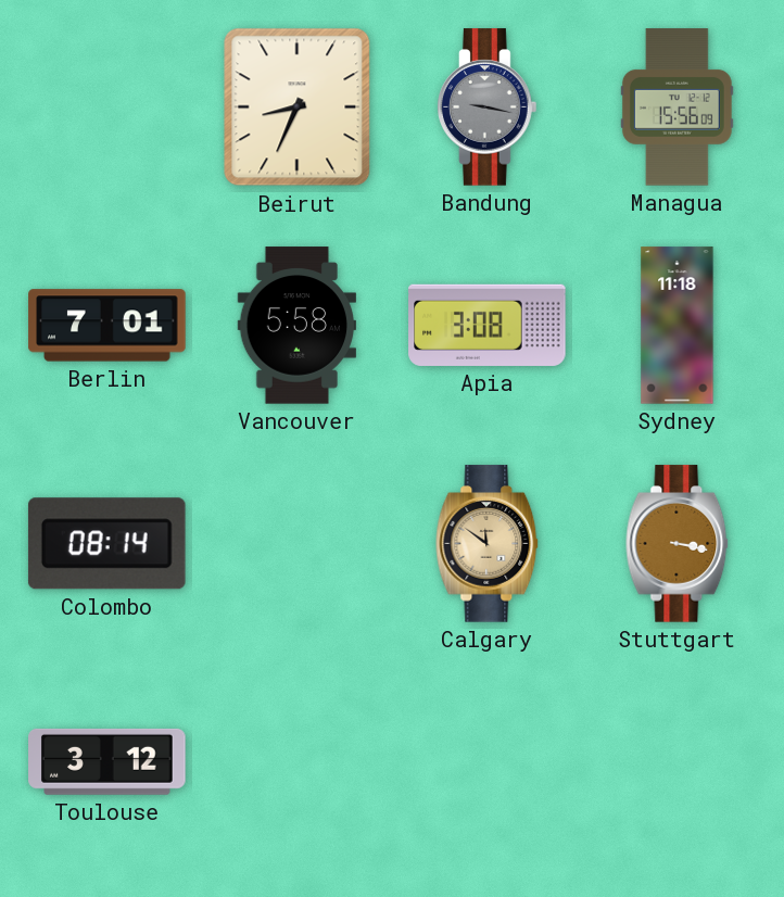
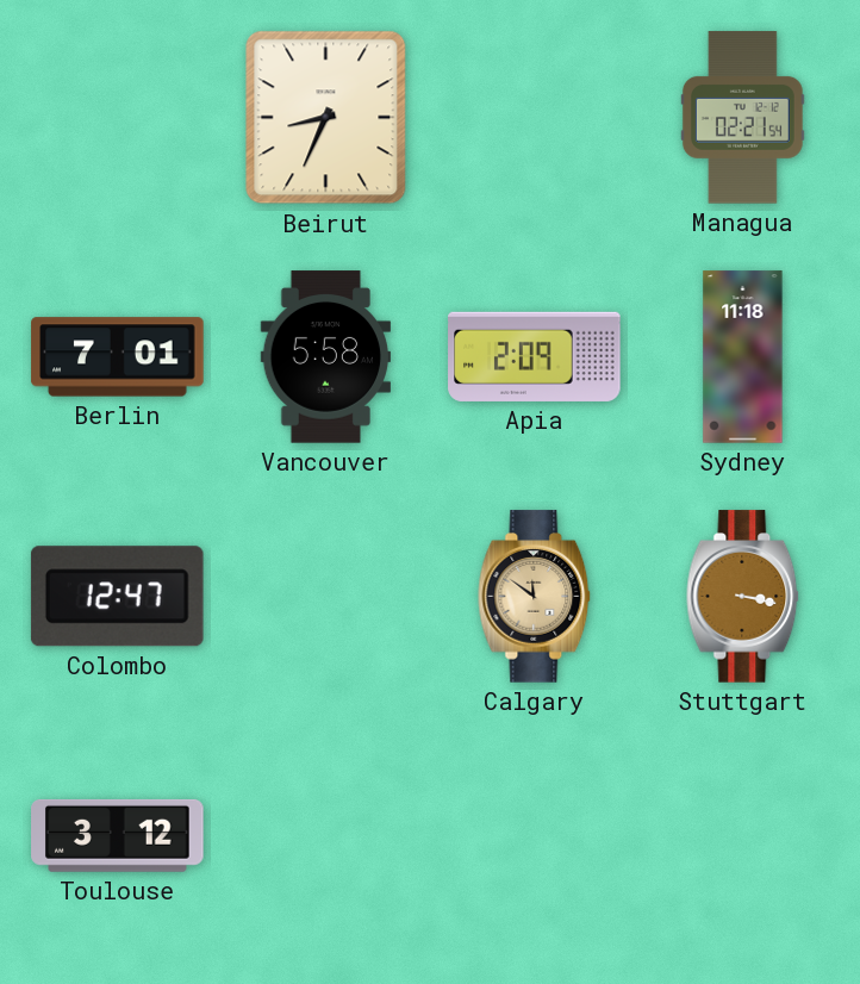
Bandung: 9:17 -> none
Managua: 15:56 -> 02:21
Apia: 3:08 -> 2:09
Colombo: 08:14 -> 12:47
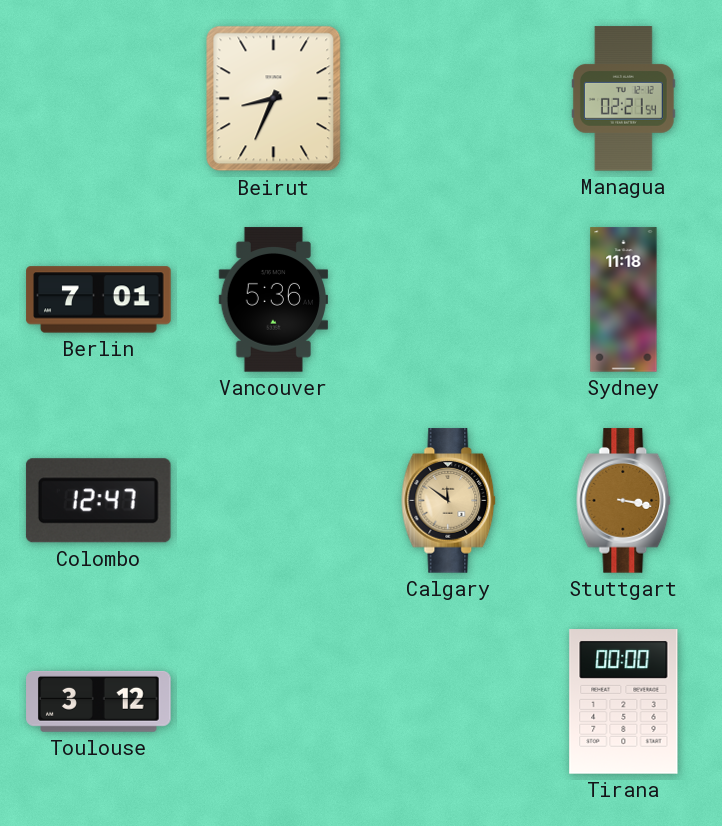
Vancouver: 5:58 -> 5:36
Apia: 2:09 -> none
Tirana: none -> 00:00
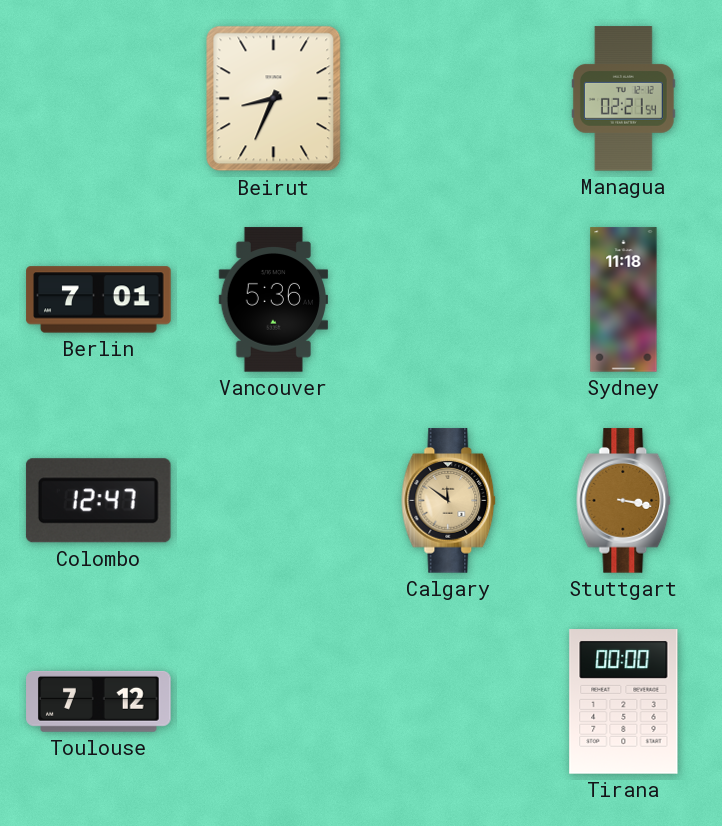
Toulouse: 3:12 -> 7:12
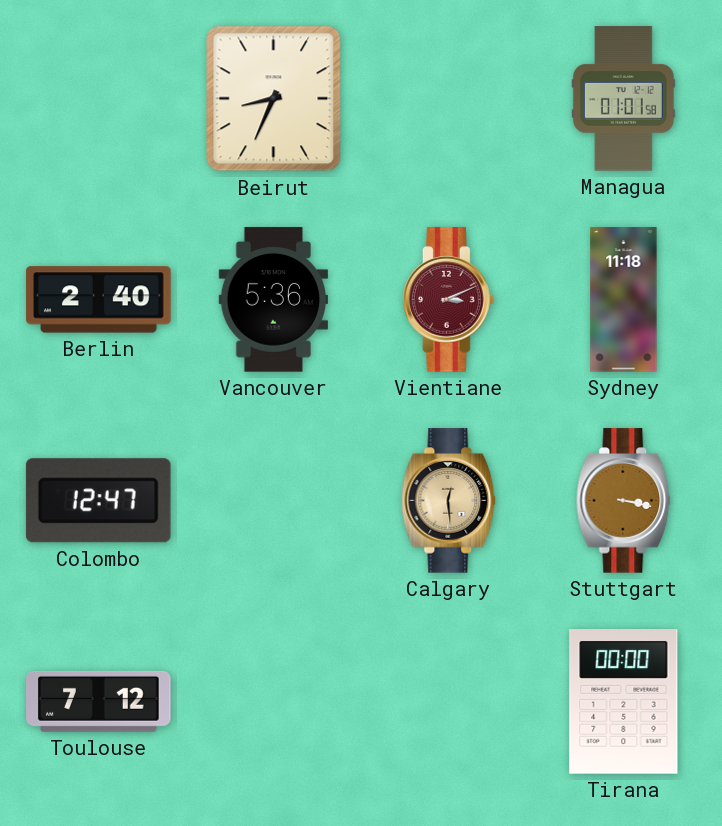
Managua: 02:21 -> 01:01
Berlin: 7:01 -> 2:40
Vientiane: none -> 3:11
Calgary: 11:51 -> 12:29
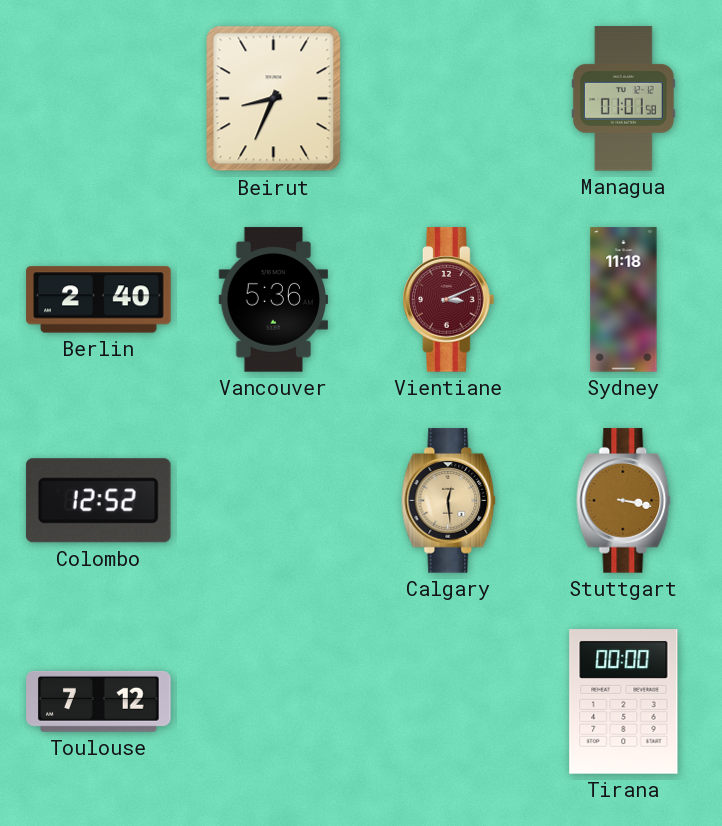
Colombo: 12:47 -> 12:52
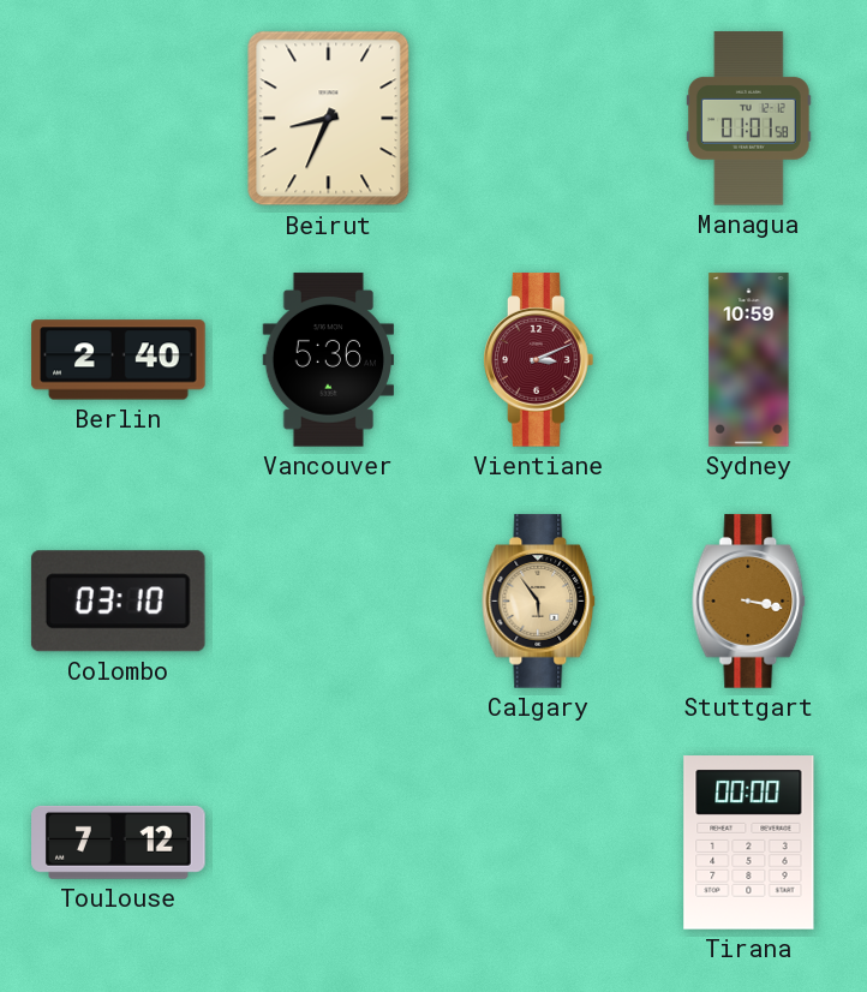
Sydney: 11:18 -> 10:59
Colombo: 12:52 -> 03:10
Calgary: 12:29 -> 5:54
